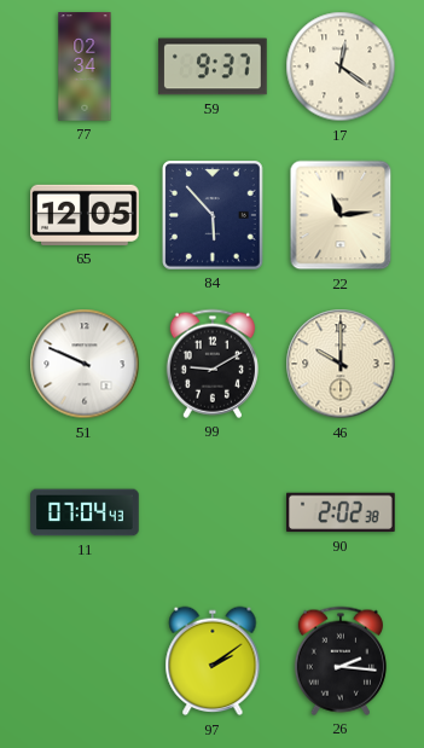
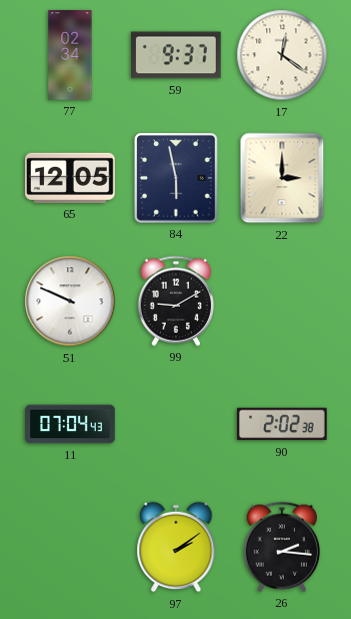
84: 5:53 -> 5:58
22: 11:14 -> 3:00
46: 10:00 -> none
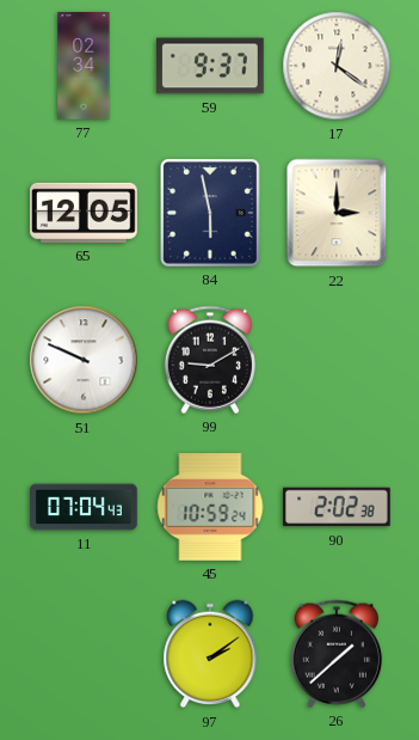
45: none -> 10:59
26: 2:16 -> 1:38
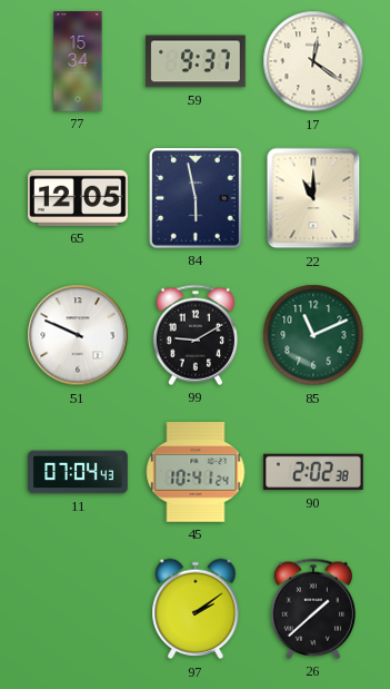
77: 02:34 -> 15:34
22: 3:00 -> 11:00
85: none -> 11:11
45: 10:59 -> 10:41
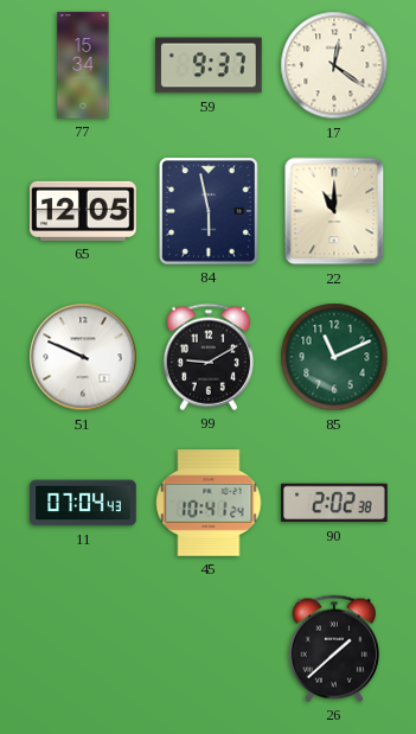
97: 2:09 -> none
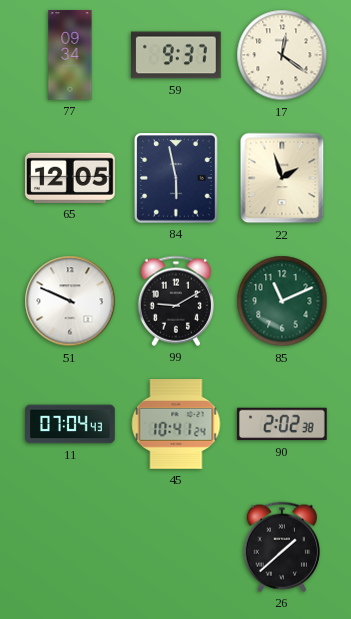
77: 15:34 -> 09:34
22: 11:00 -> 1:57
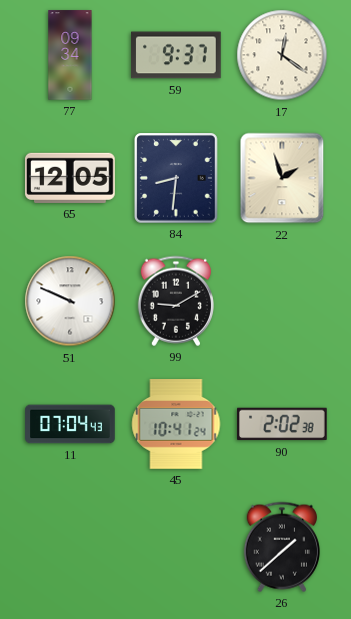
84: 5:58 -> 8:31
85: 11:11 -> none
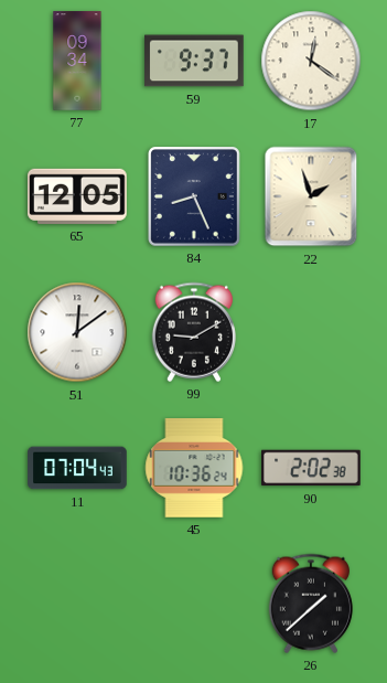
84: 8:31 -> 8:26
51: 9:49 -> 12:09
45: 10:41 -> 10:36
